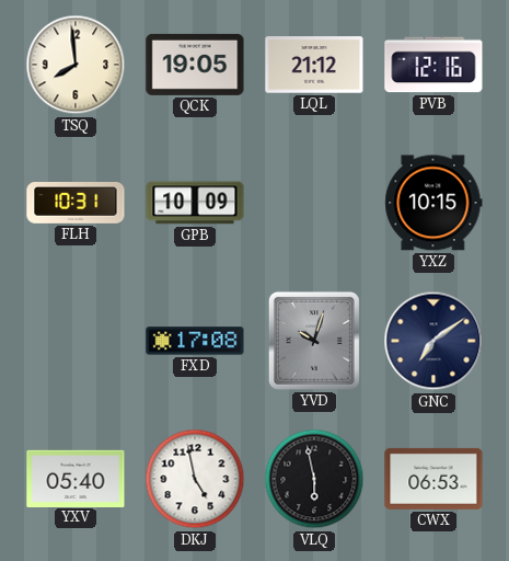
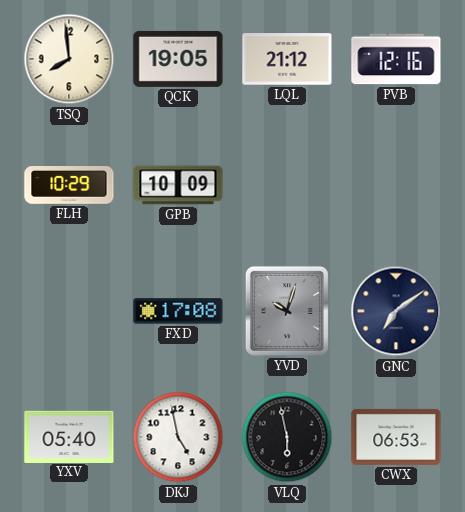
FLH: 10:31 -> 10:29
YXZ: 10:15 -> none
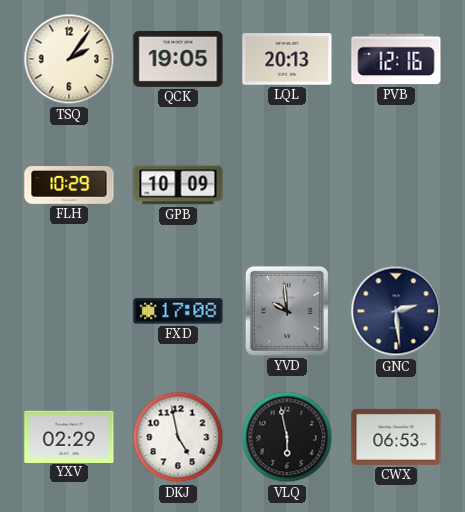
TSQ: 7:59 -> 2:06
LQL: 21:12 -> 20:13
YVD: 10:03 -> 9:59
GNC: 7:09 -> 2:29
YXV: 05:40 -> 02:29
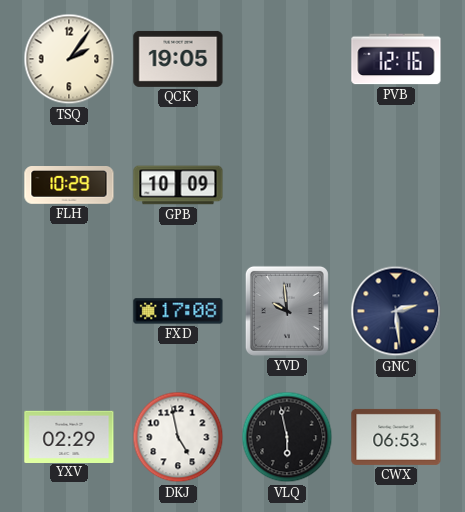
LQL: 20:13 -> none
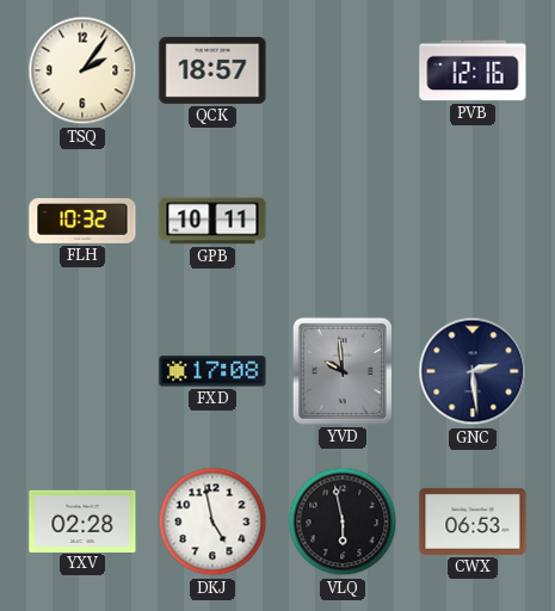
QCK: 19:05 -> 18:57
FLH: 10:29 -> 10:32
GPB: 10:09 -> 10:11
YXV: 02:29 -> 02:28
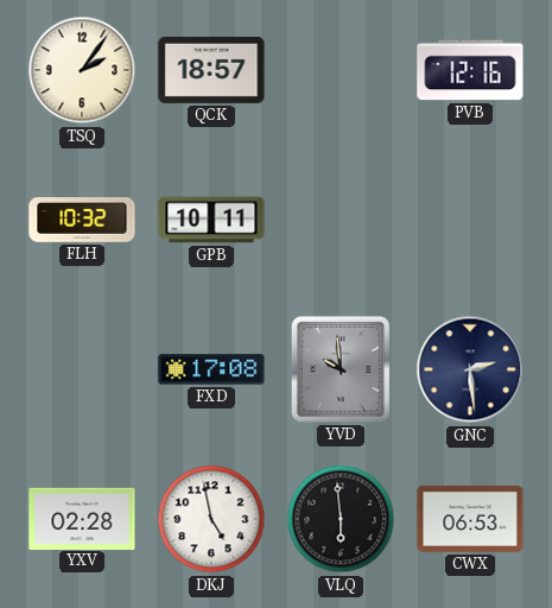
VLQ: 5:58 -> 5:59
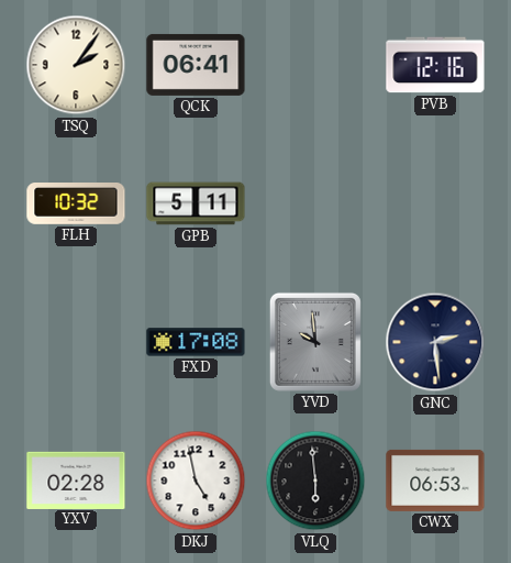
QCK: 18:57 -> 06:41
GPB: 10:11 -> 5:11
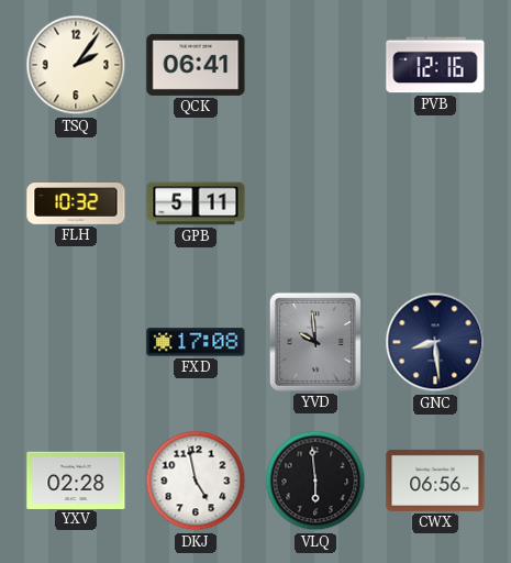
GNC: 2:29 -> 8:29
CWX: 06:53 -> 06:56
